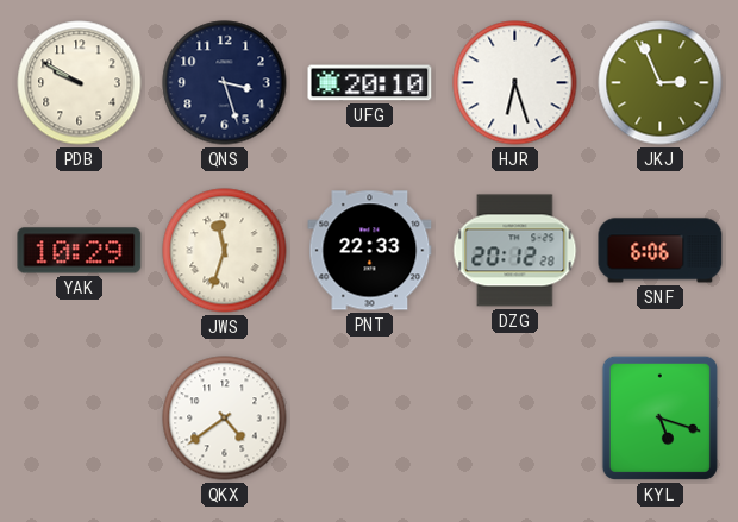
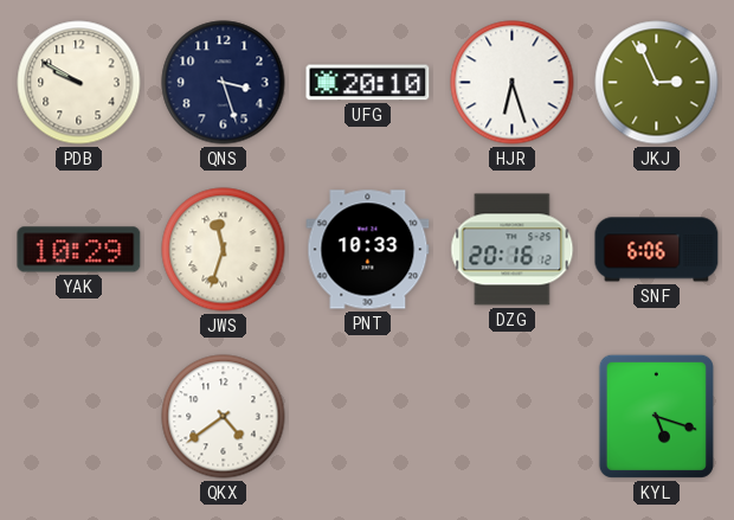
PNT: 22:33 -> 10:33
DZG: 20:12 -> 20:16
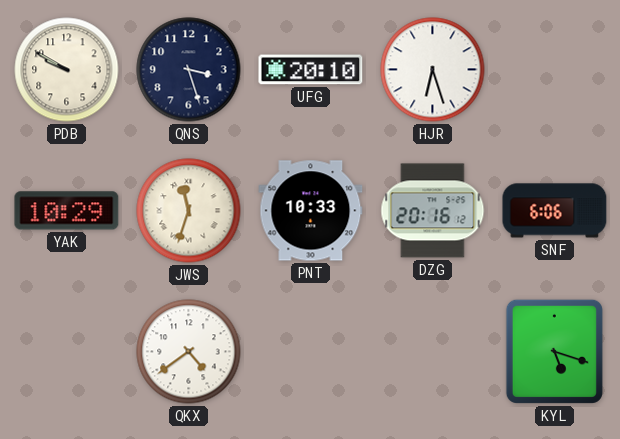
JKJ: 2:56 -> none
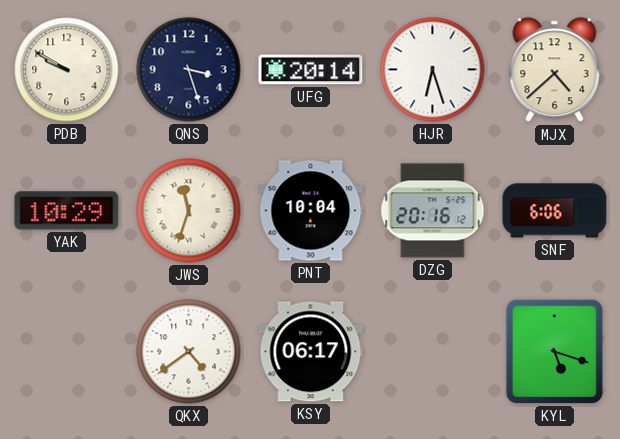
UFG: 20:10 -> 20:14
MJX: none -> 4:38
PNT: 10:33 -> 10:04
KSY: none -> 06:17
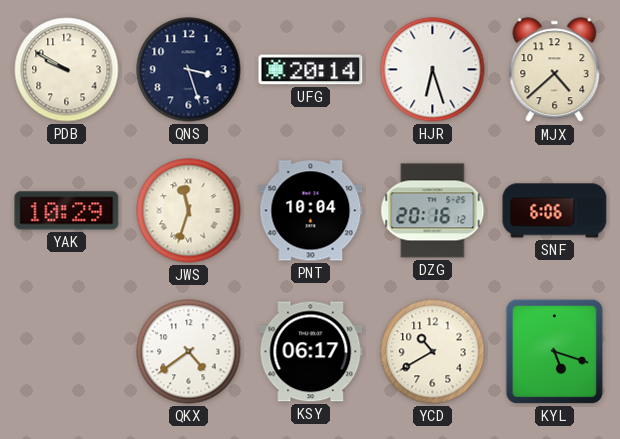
YCD: none -> 10:40
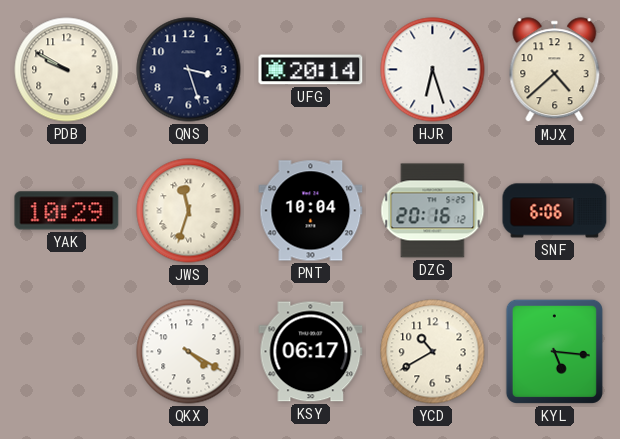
QKX: 4:39 -> 4:20
KYL: 5:18 -> 5:16
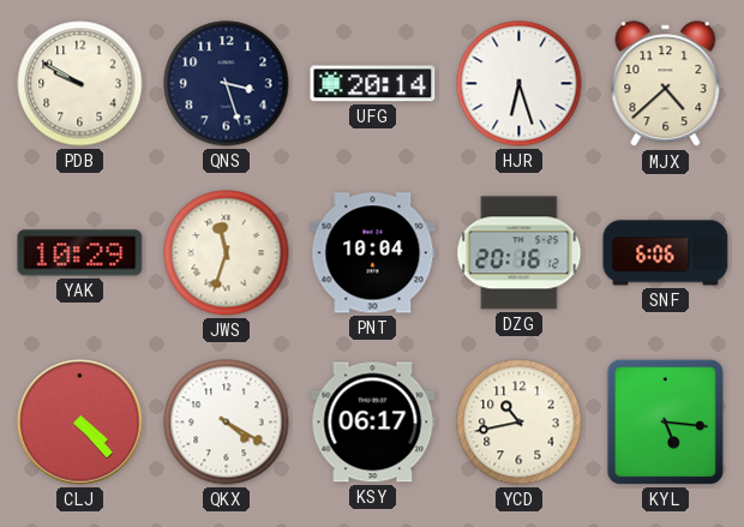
CLJ: none -> 4:23
YCD: 10:40 -> 10:43
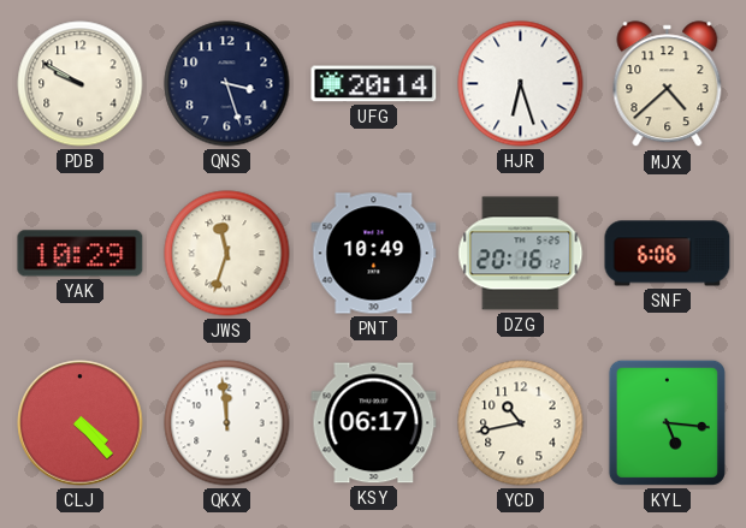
PNT: 10:04 -> 10:49
QKX: 4:20 -> 11:59
